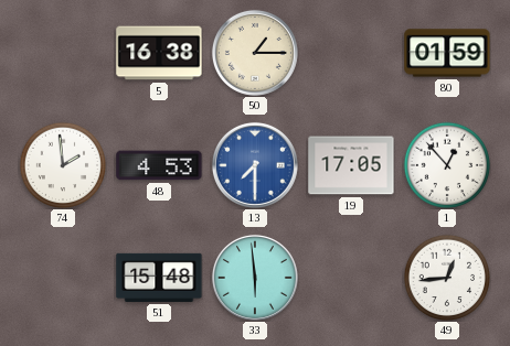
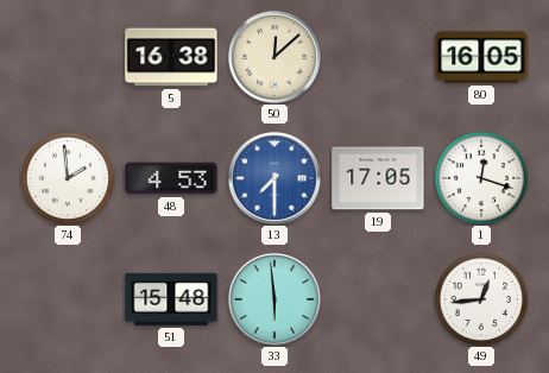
50: 1:15 -> 12:08
80: 01:59 -> 16:05
1: 12:53 -> 12:18
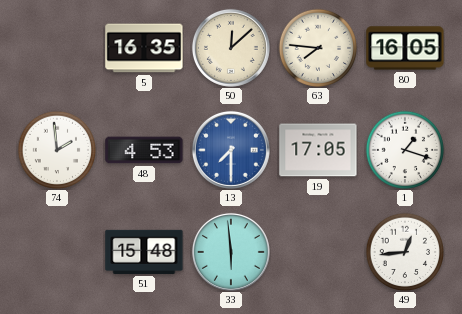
5: 16:38 -> 16:35
63: none -> 7:46
1: 12:18 -> 1:18
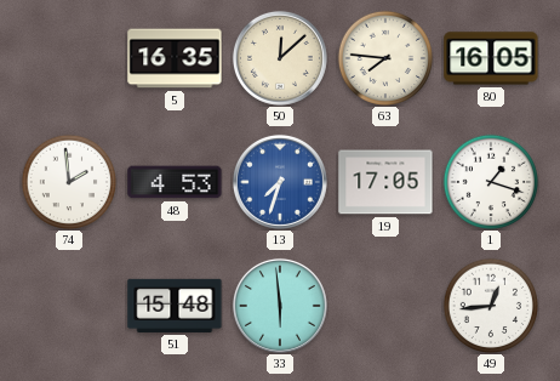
13: 7:30 -> 7:33
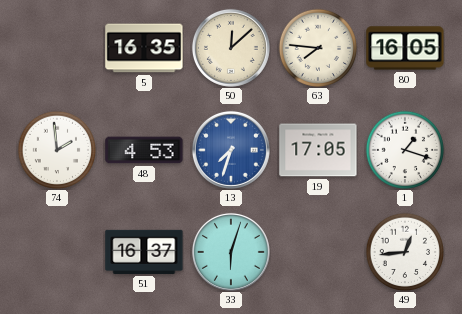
51: 15:48 -> 16:37
33: 5:59 -> 6:03
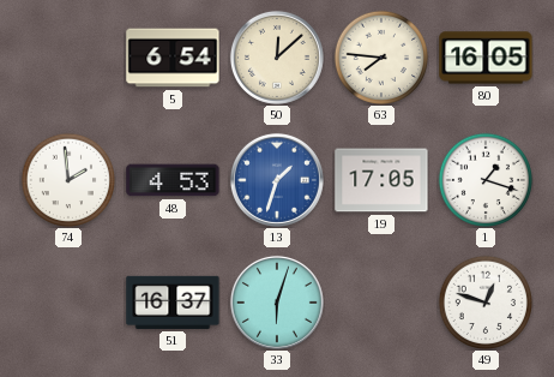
5: 16:35 -> 6:54
13: 7:33 -> 1:33
49: 12:44 -> 12:48
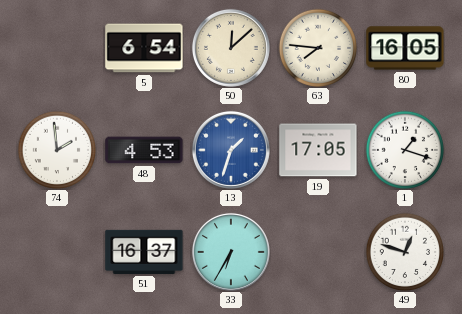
33: 6:03 -> 6:35
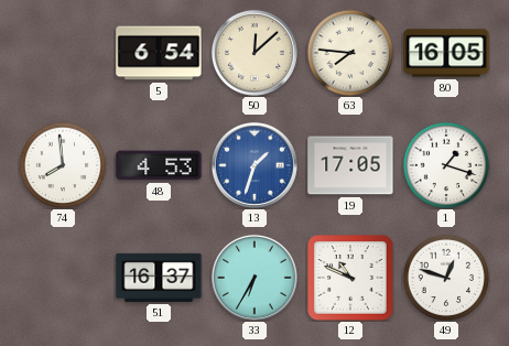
74: 1:59 -> 7:59
12: none -> 10:49
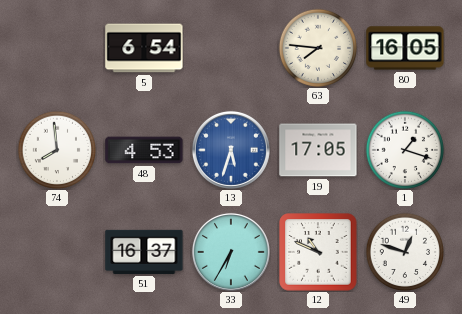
50: 12:08 -> none
13: 1:33 -> 5:33
